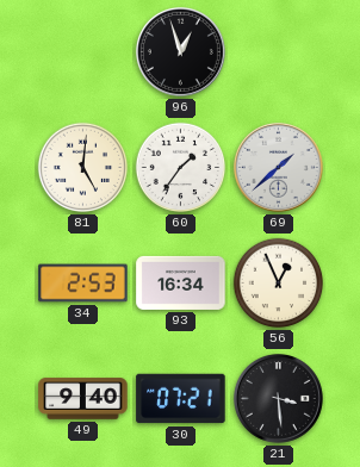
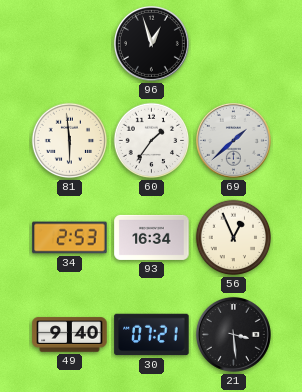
81: 5:01 -> 5:59
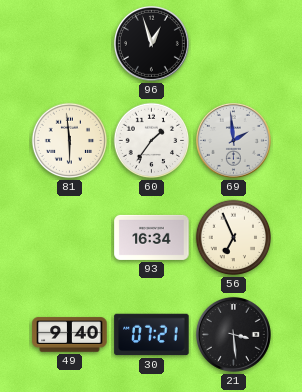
69: 1:38 -> 1:59
34: 2:53 -> none
56: 12:56 -> 6:56
